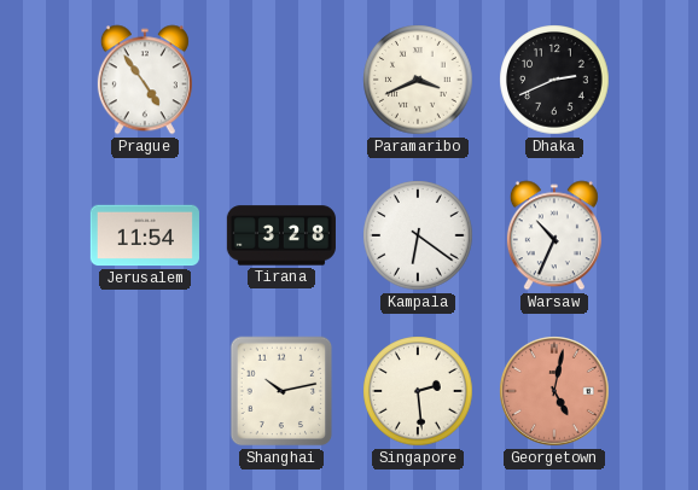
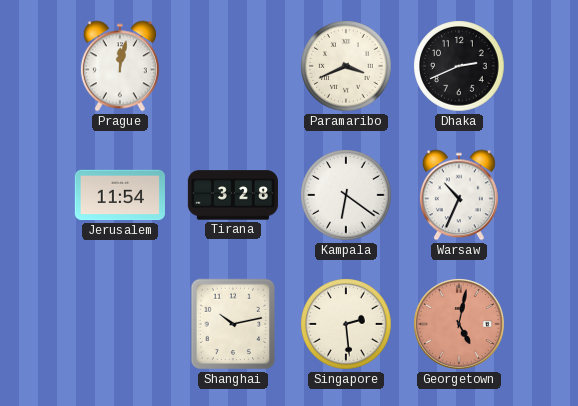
Prague: 4:54 -> 12:02
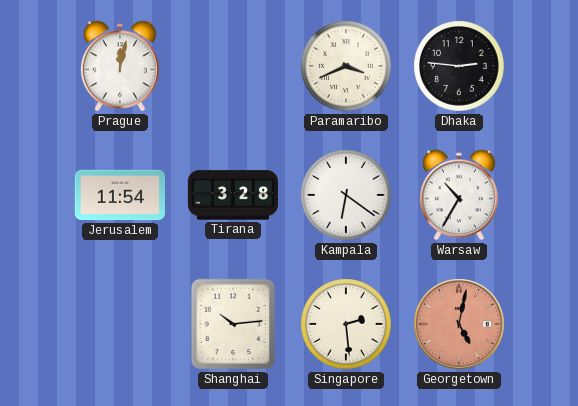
Dhaka: 2:41 -> 2:46
Warsaw: 10:34 -> 10:35
Shanghai: 10:13 -> 10:14
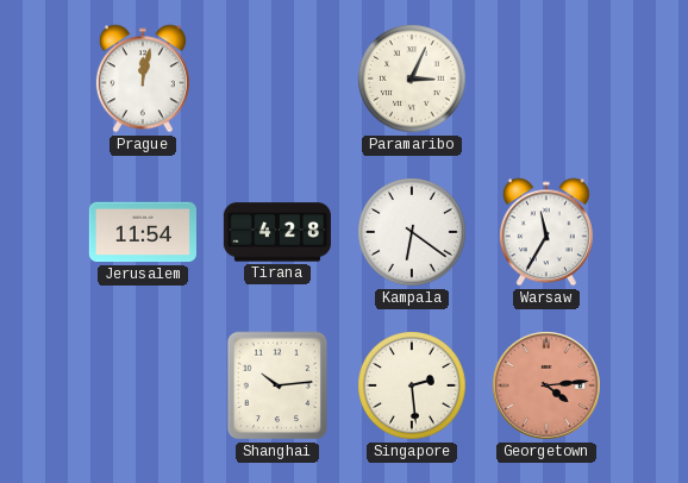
Paramaribo: 3:41 -> 3:04
Dhaka: 2:46 -> none
Tirana: 3:28 -> 4:28
Warsaw: 10:35 -> 11:35
Georgetown: 5:02 -> 4:14
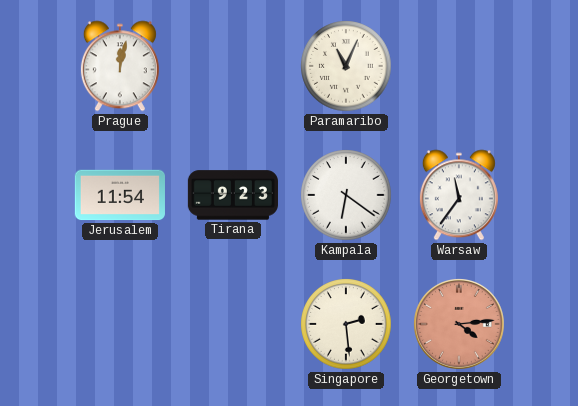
Paramaribo: 3:04 -> 11:04
Tirana: 4:28 -> 9:23
Warsaw: 11:35 -> 11:36
Shanghai: 10:14 -> none
